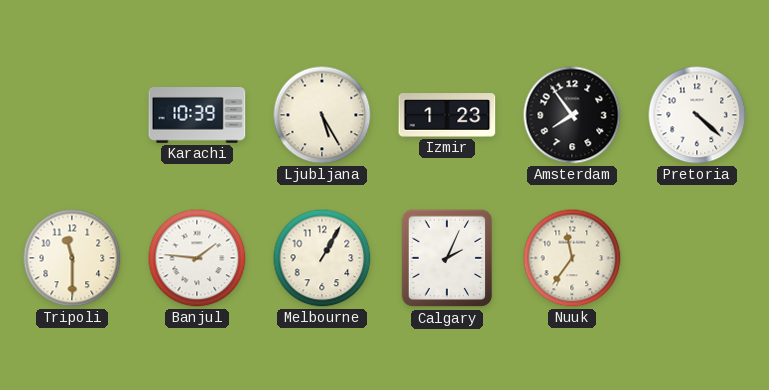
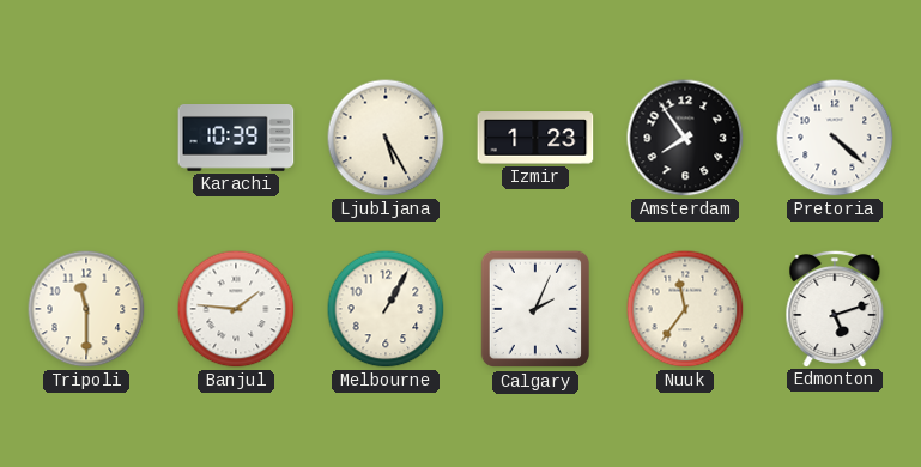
Edmonton: none -> 5:12
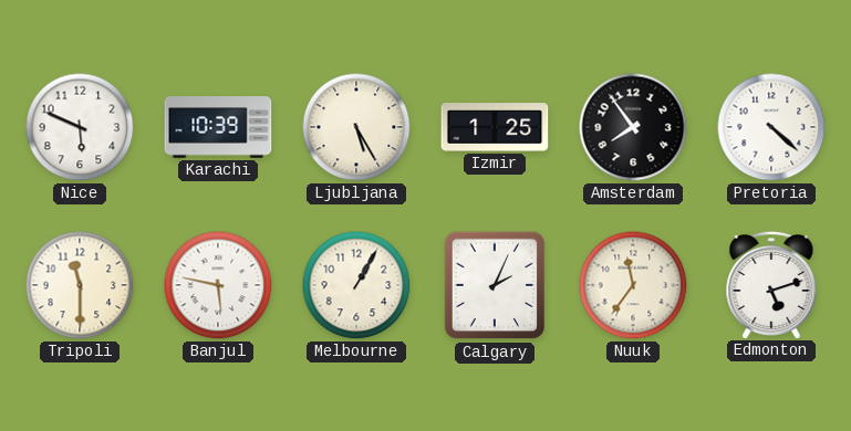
Nice: none -> 5:49
Izmir: 1:23 -> 1:25
Banjul: 1:46 -> 5:47
